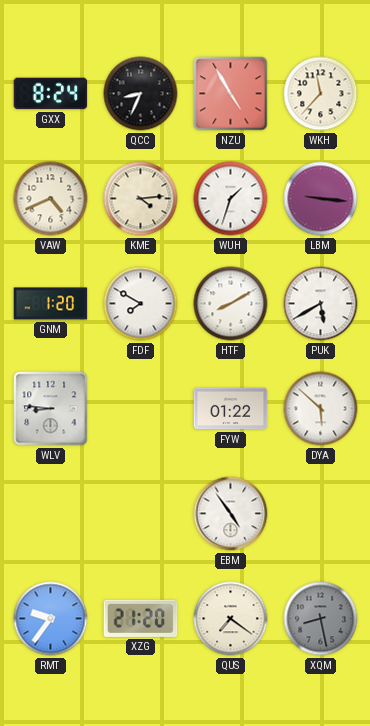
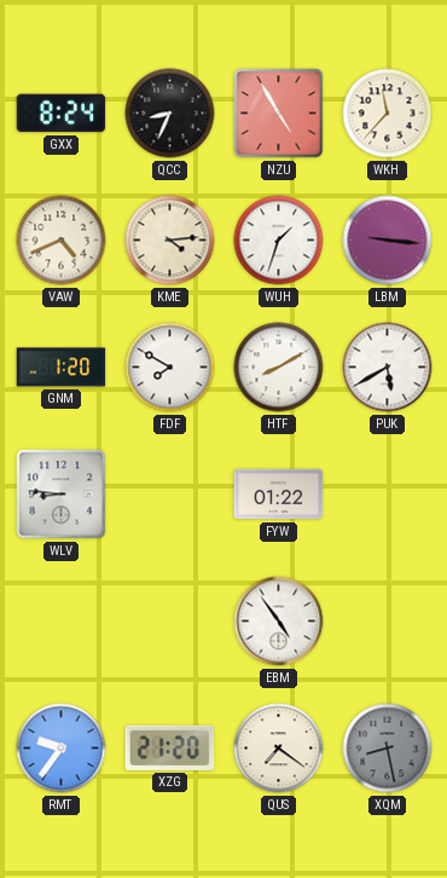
DYA: 5:52 -> none
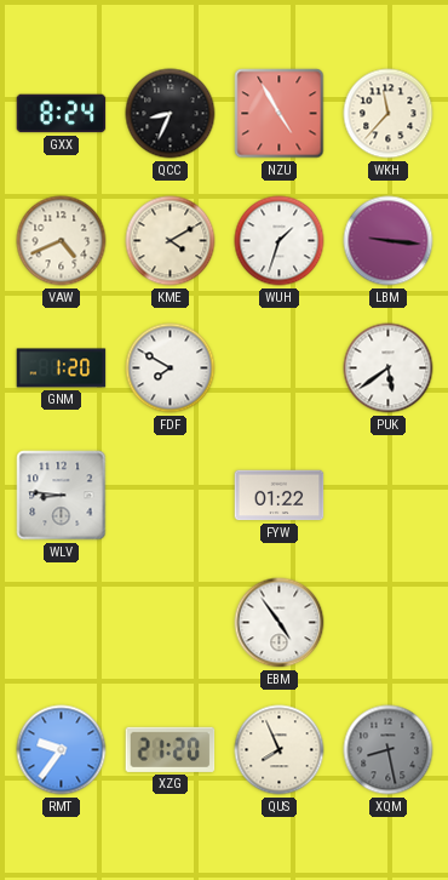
KME: 4:14 -> 4:10
HTF: 8:10 -> none
PUK: 5:40 -> 5:39
QUS: 7:21 -> 7:56
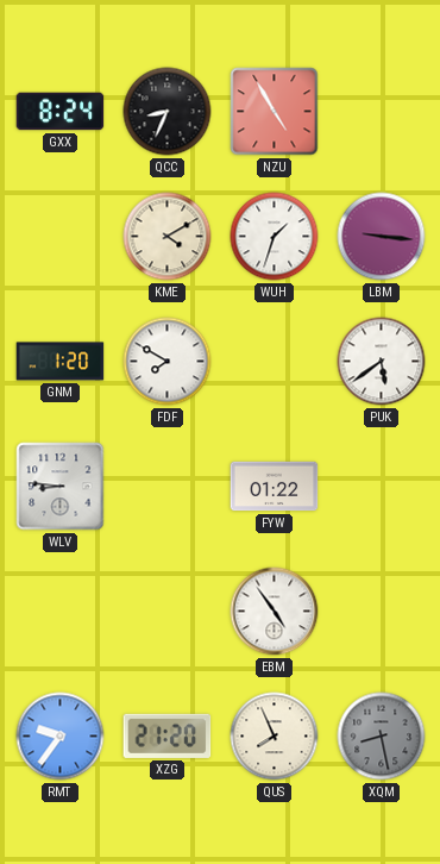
WKH: 11:37 -> none
VAW: 4:41 -> none
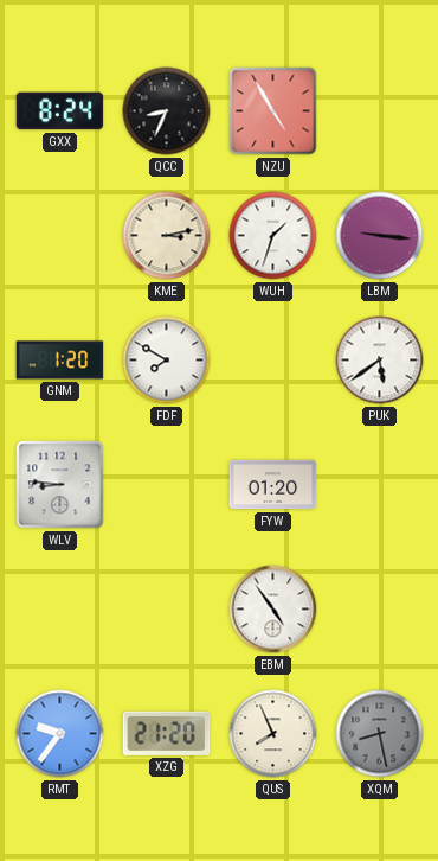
KME: 4:10 -> 3:13
FYW: 01:22 -> 01:20
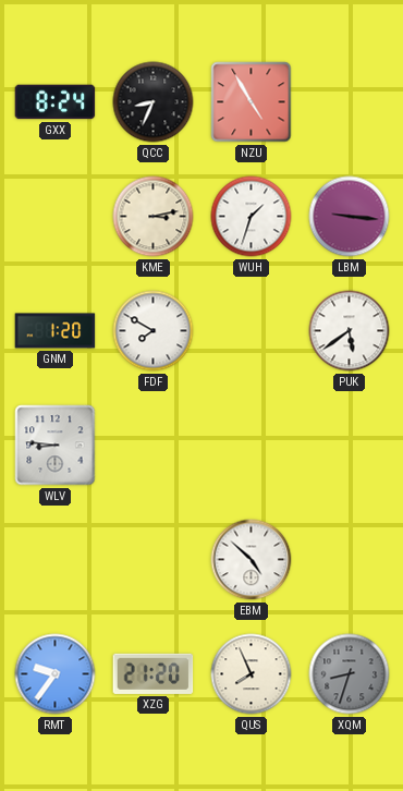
FYW: 01:20 -> none
EBM: 4:54 -> 4:52
XQM: 8:28 -> 8:33
